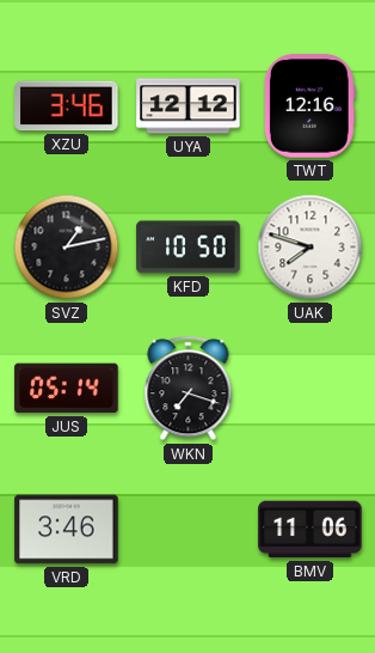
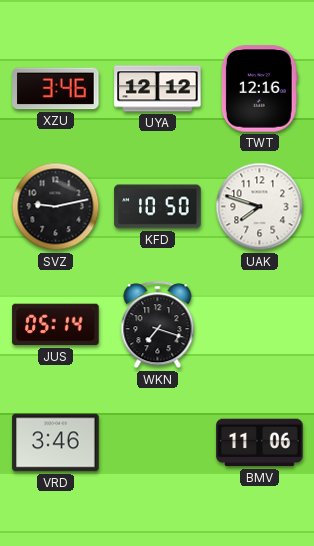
SVZ: 1:13 -> 9:13
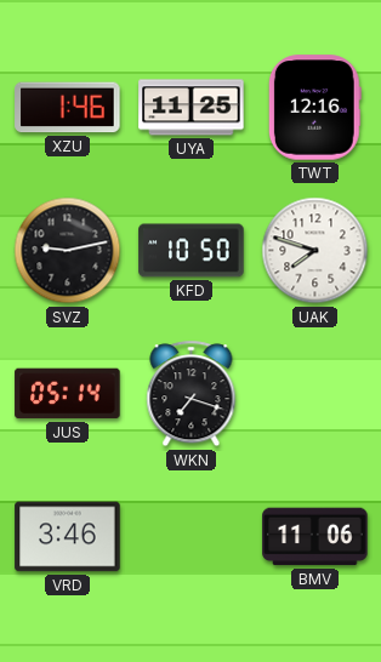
XZU: 3:46 -> 1:46
UYA: 12:12 -> 11:25
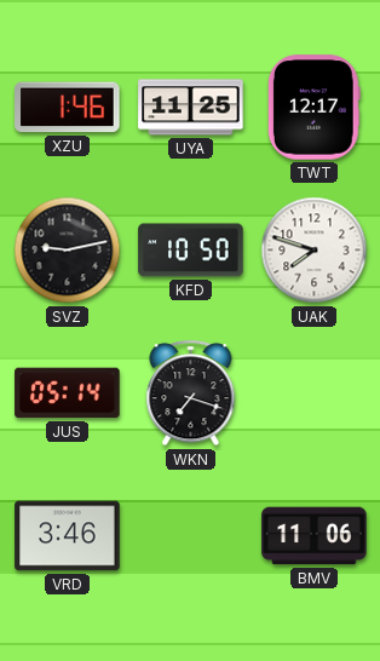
TWT: 12:16 -> 12:17
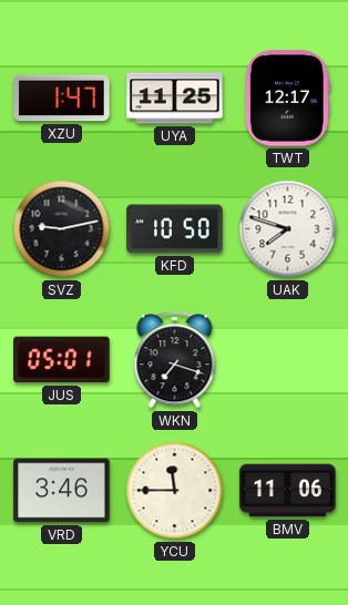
XZU: 1:46 -> 1:47
JUS: 05:14 -> 05:01
YCU: none -> 11:45
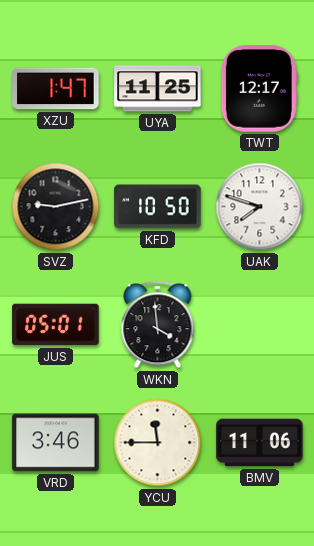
WKN: 7:18 -> 3:59
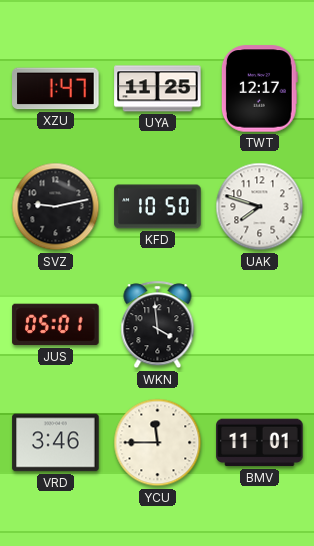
BMV: 11:06 -> 11:01
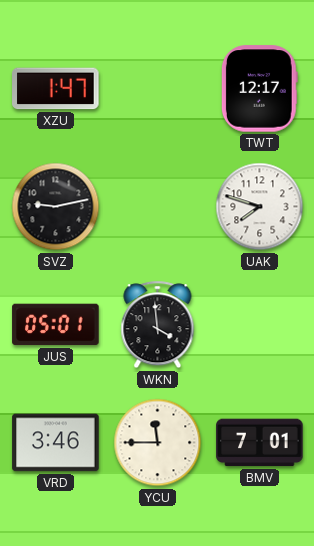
UYA: 11:25 -> none
KFD: 10:50 -> none
BMV: 11:01 -> 7:01
